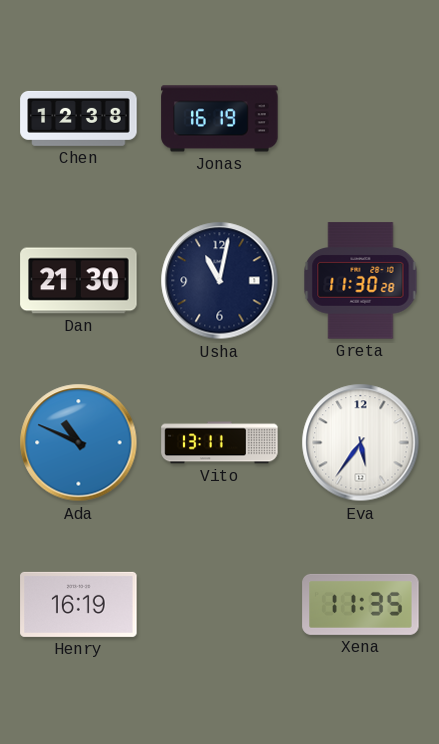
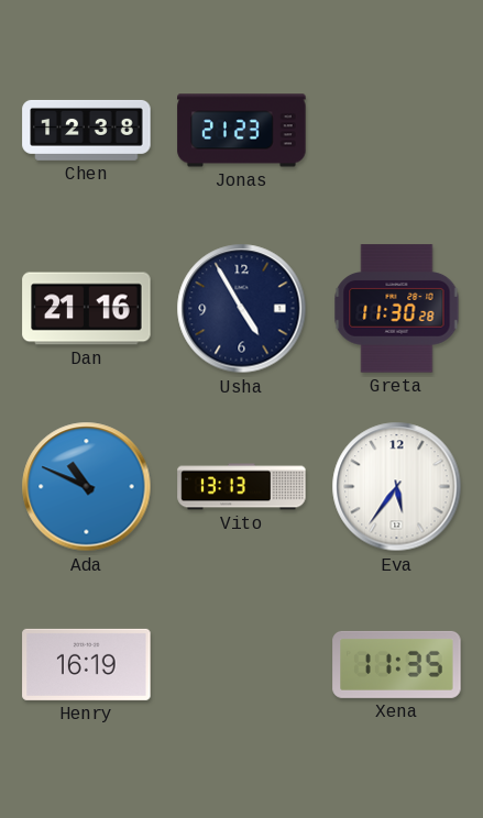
Jonas: 16:19 -> 21:23
Dan: 21:30 -> 21:16
Usha: 11:02 -> 4:55
Vito: 13:11 -> 13:13
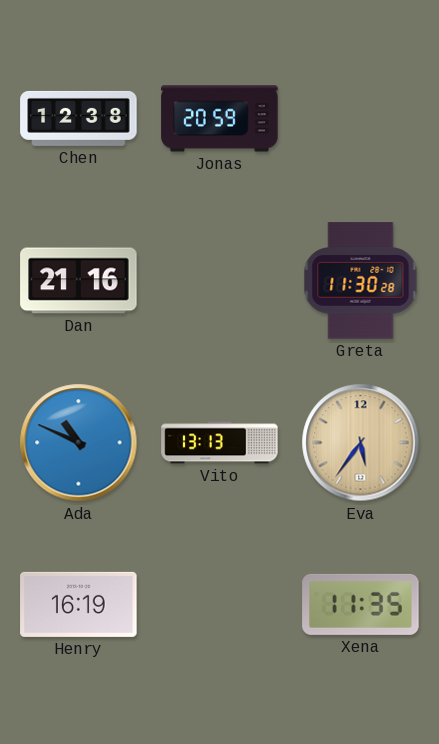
Jonas: 21:23 -> 20:59
Usha: 4:55 -> none
Eva dial: white -> champagne
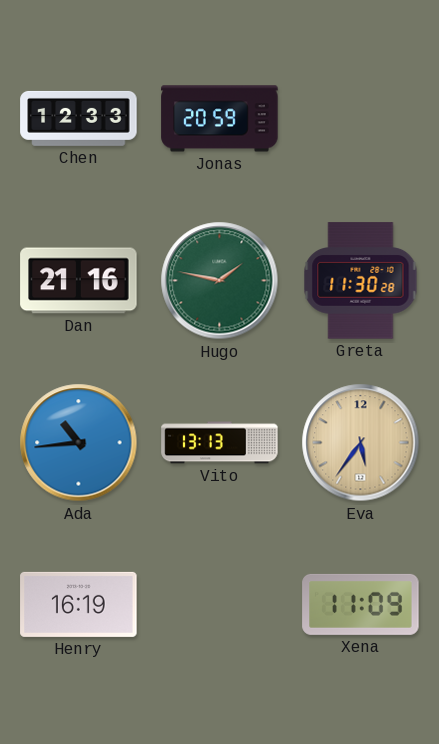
Chen: 12:38 -> 12:33
Hugo: none -> 1:47
Ada: 10:49 -> 10:44
Xena: 11:35 -> 11:09
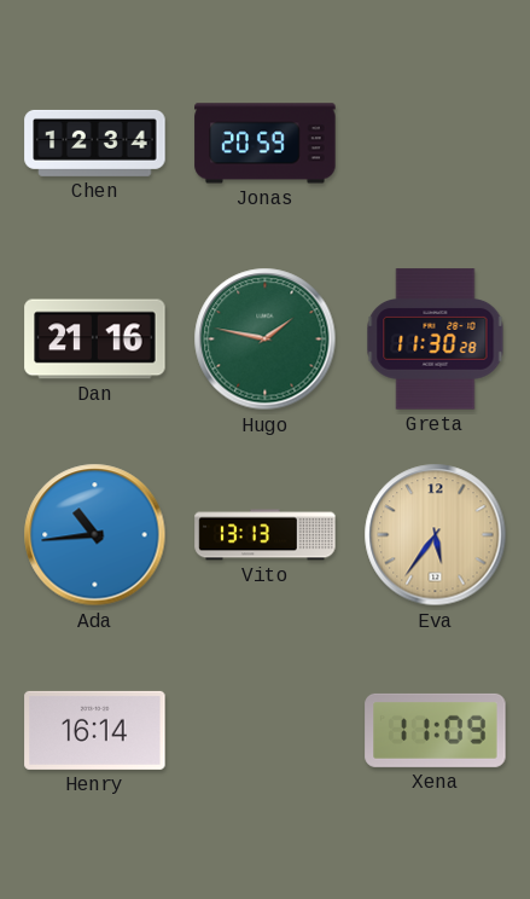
Chen: 12:33 -> 12:34
Henry: 16:19 -> 16:14
